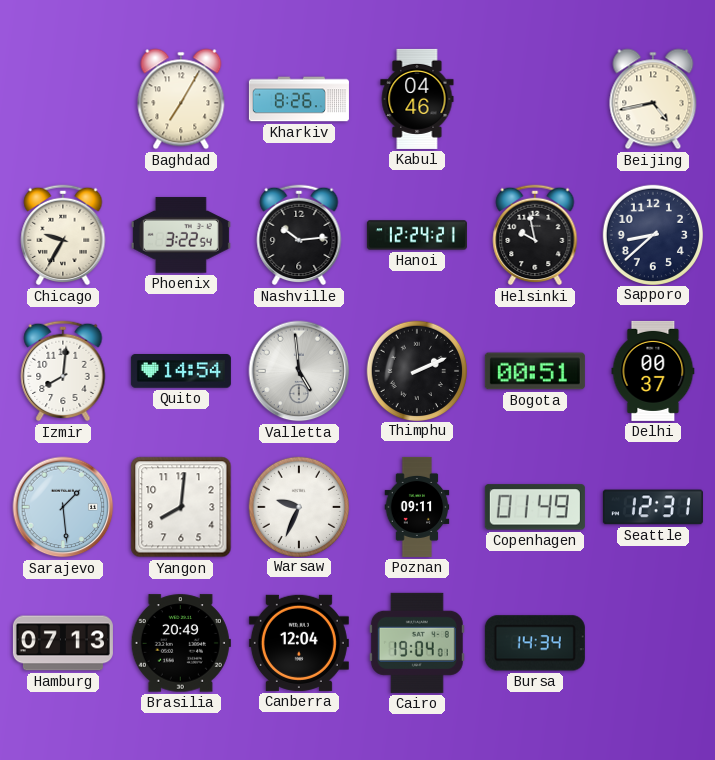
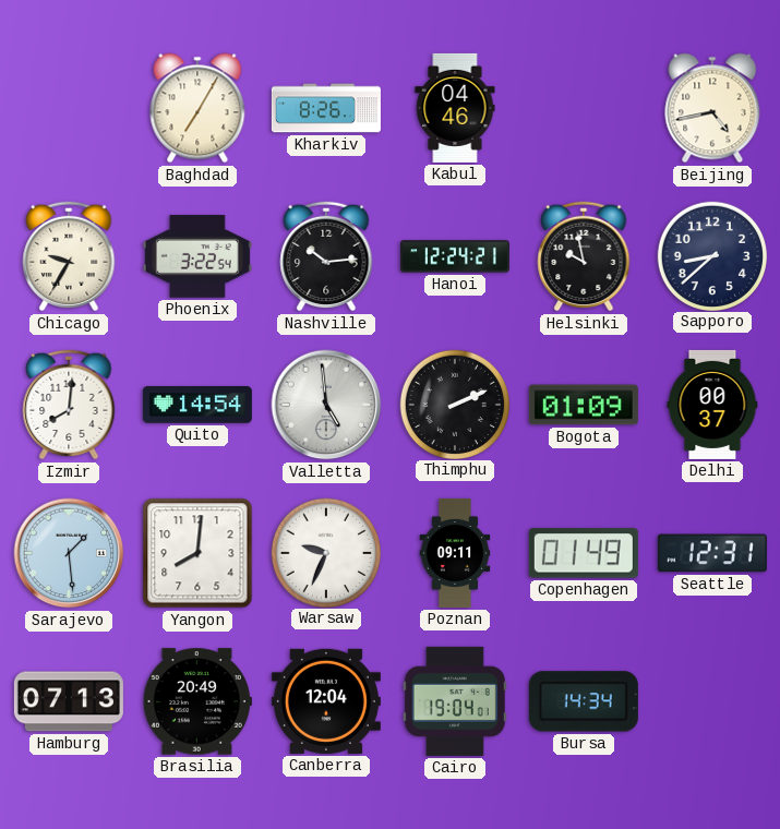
Bogota: 00:51 -> 01:09
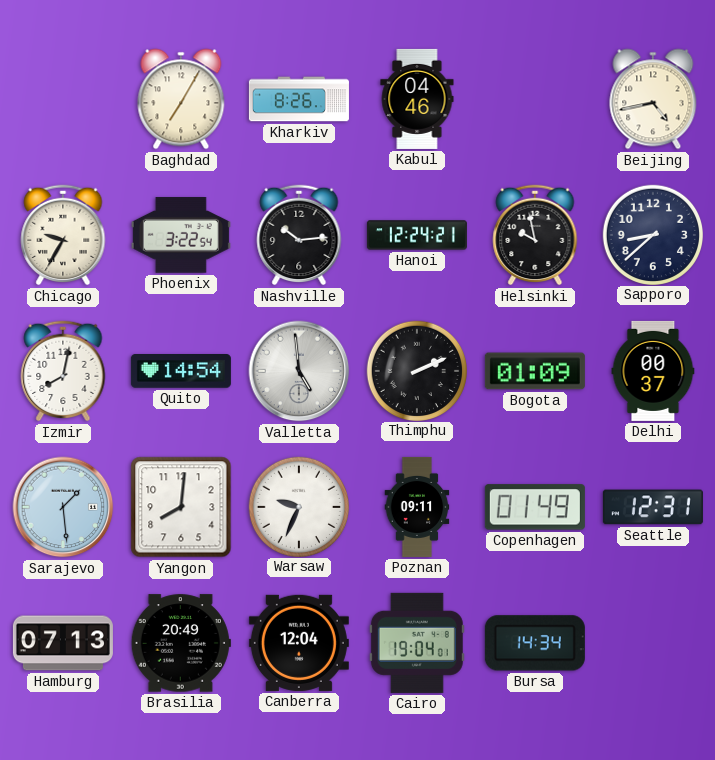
Izmir: 8:01 -> 8:02
